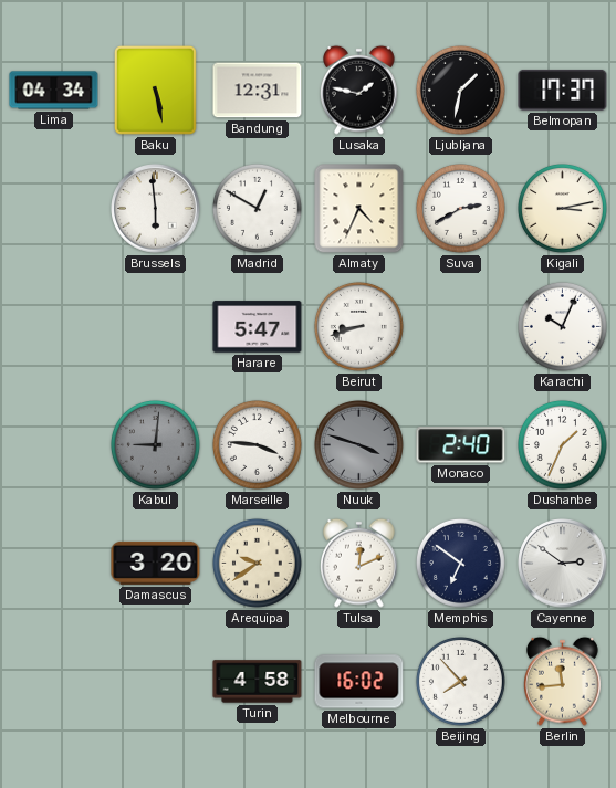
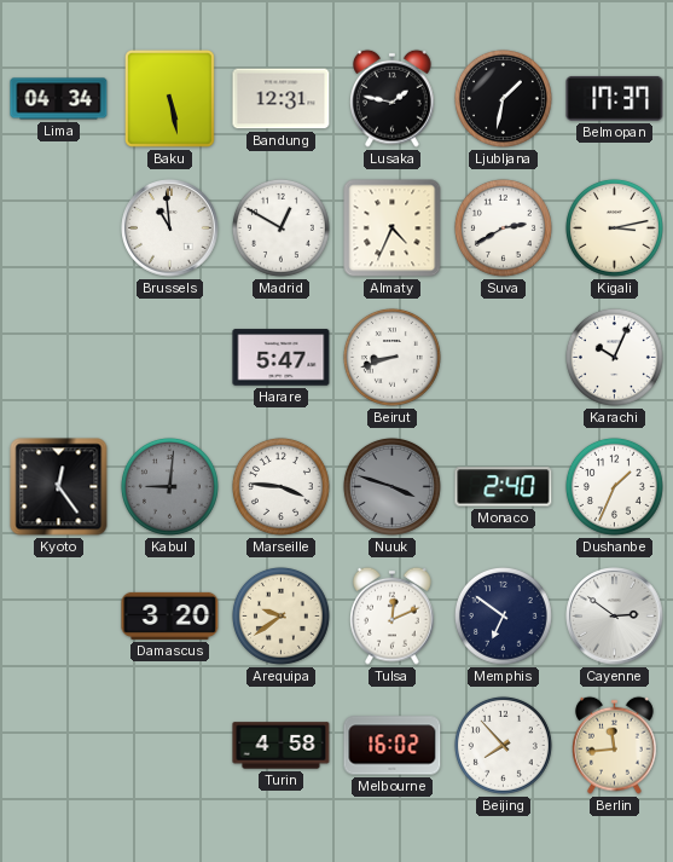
Brussels: 5:59 -> 10:59
Kyoto: none -> 12:24
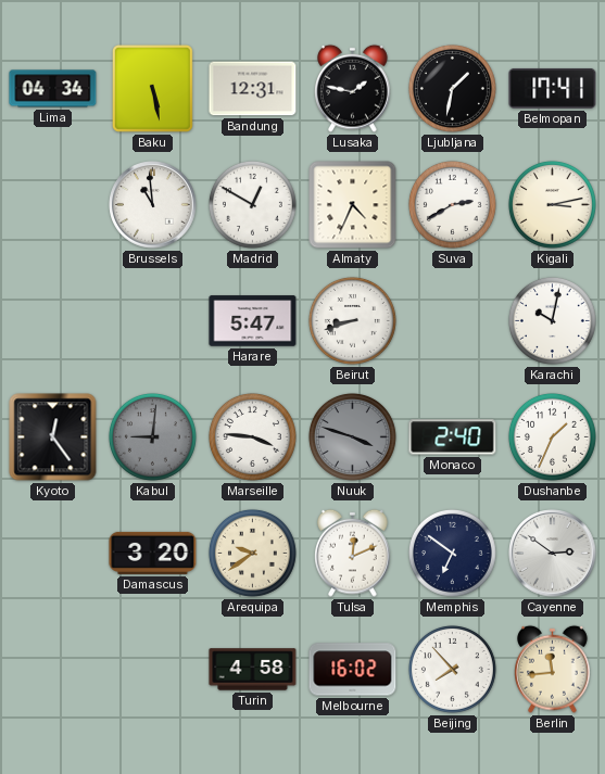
Belmopan: 17:37 -> 17:41
Karachi: 10:04 -> 10:02
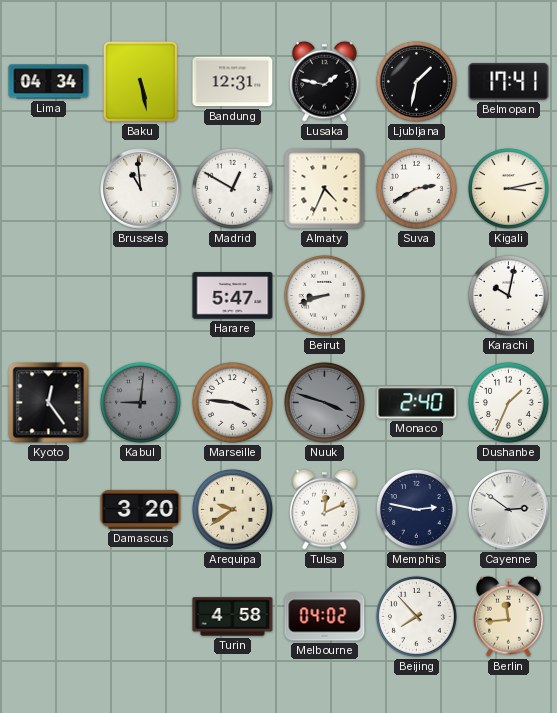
Memphis: 6:51 -> 2:47
Melbourne: 16:02 -> 04:02
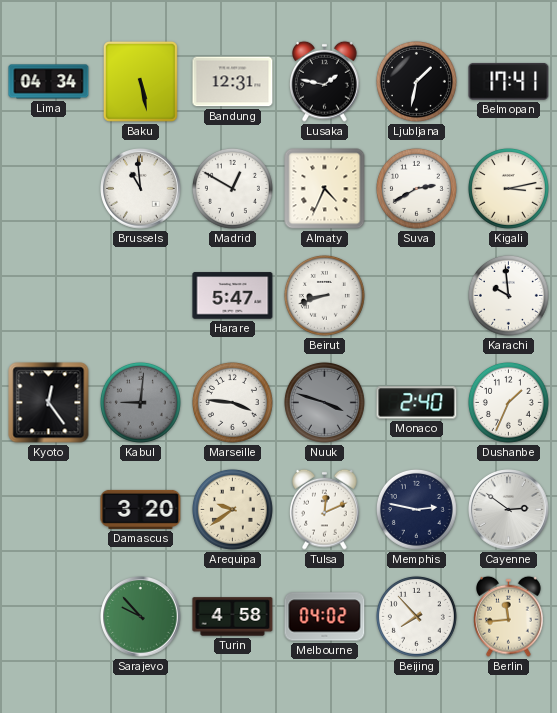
Karachi: 10:02 -> 9:59
Sarajevo: none -> 9:53
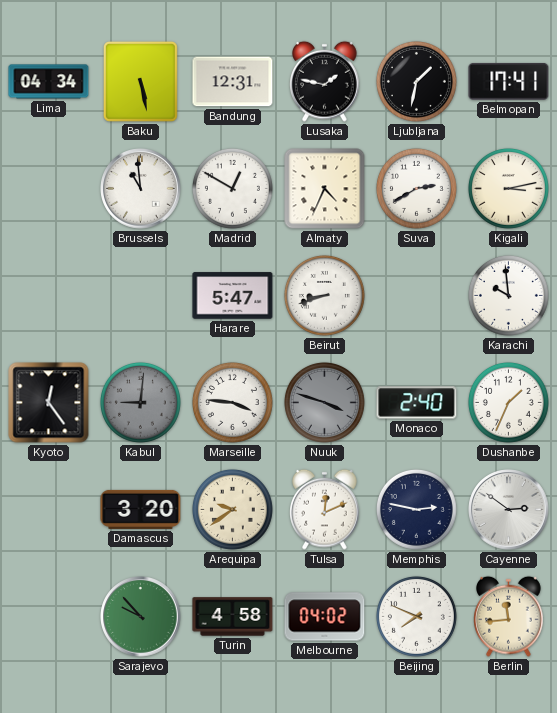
Beijing: 7:53 -> 7:49
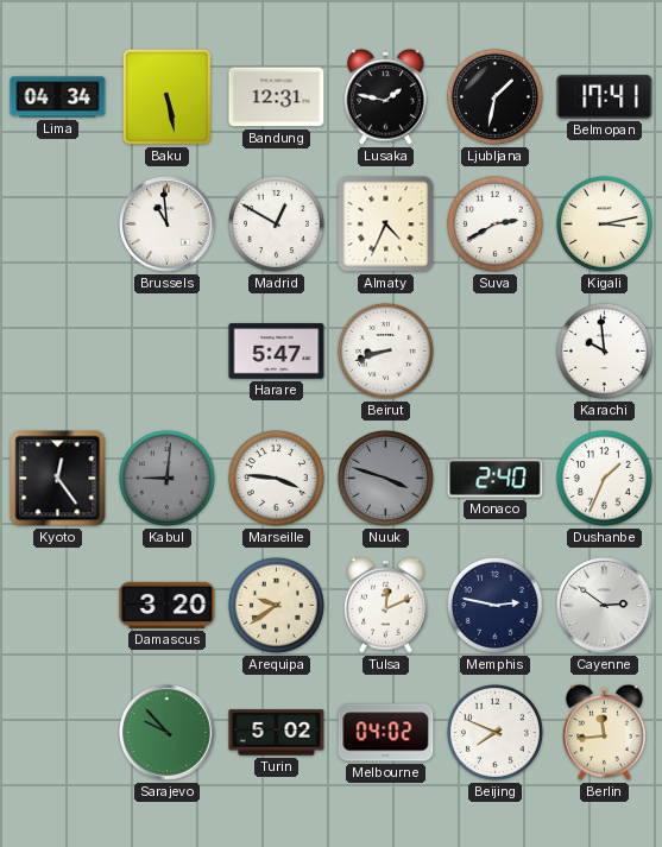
Turin: 4:58 -> 5:02
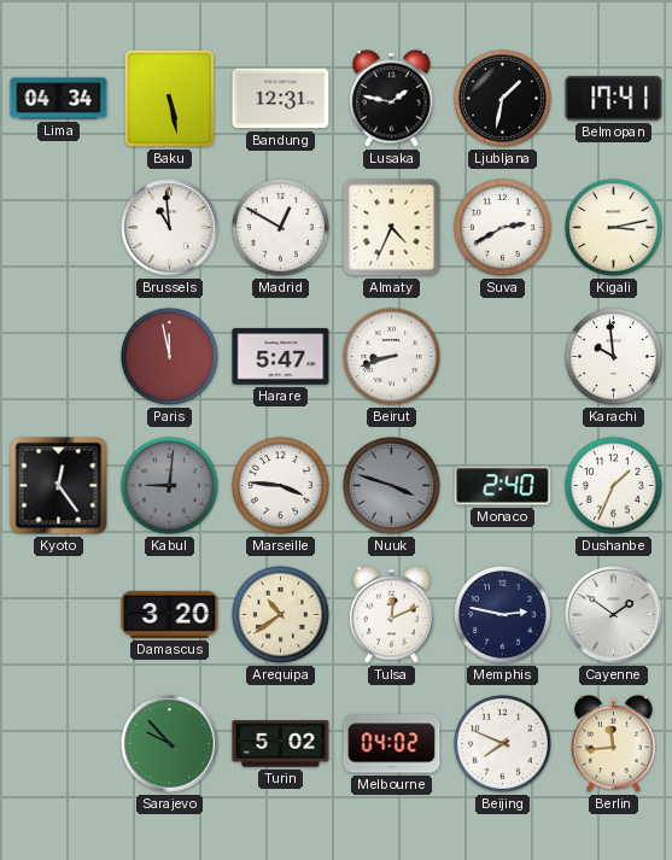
Paris: none -> 11:58
Arequipa: 9:39 -> 10:39
Cayenne: 2:51 -> 1:51
